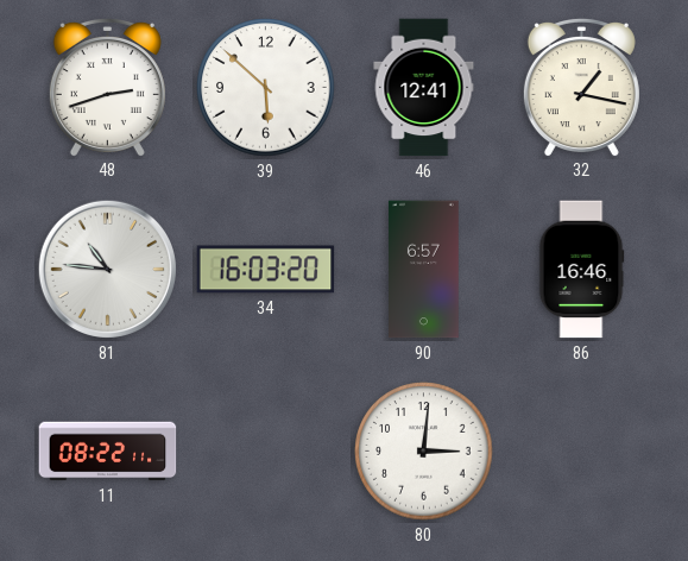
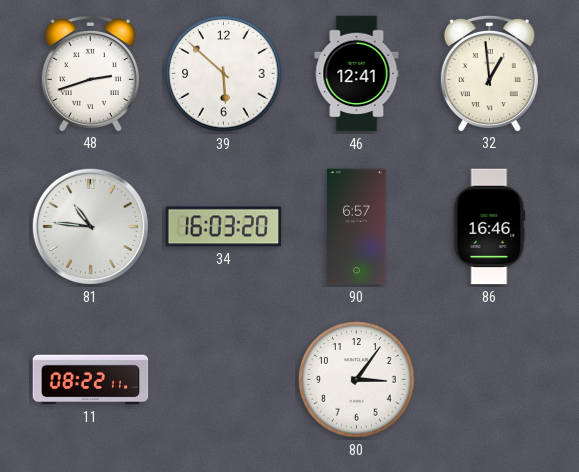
32: 1:17 -> 12:59
80: 3:01 -> 3:06
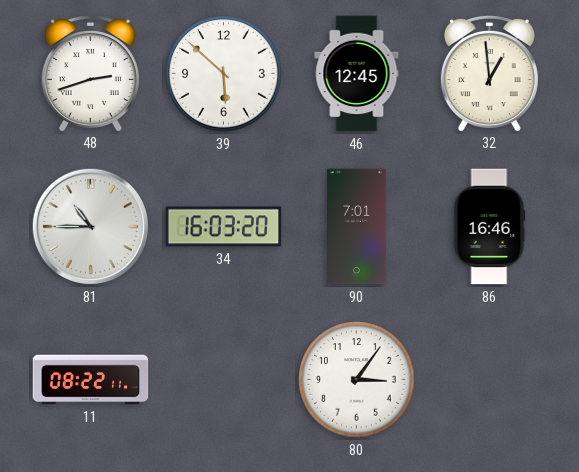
46: 12:41 -> 12:45
81: 10:46 -> 10:45
90: 6:57 -> 7:01
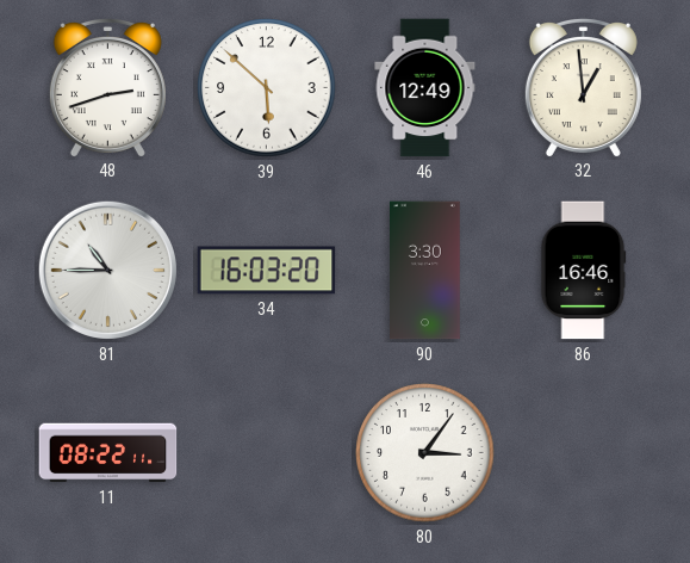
46: 12:45 -> 12:49
90: 7:01 -> 3:30
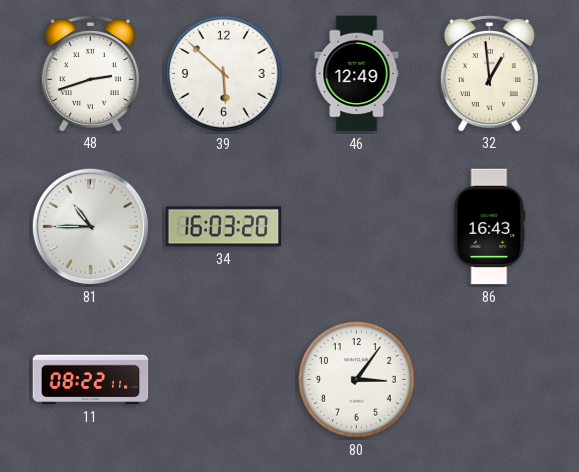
90: 3:30 -> none
86: 16:46 -> 16:43
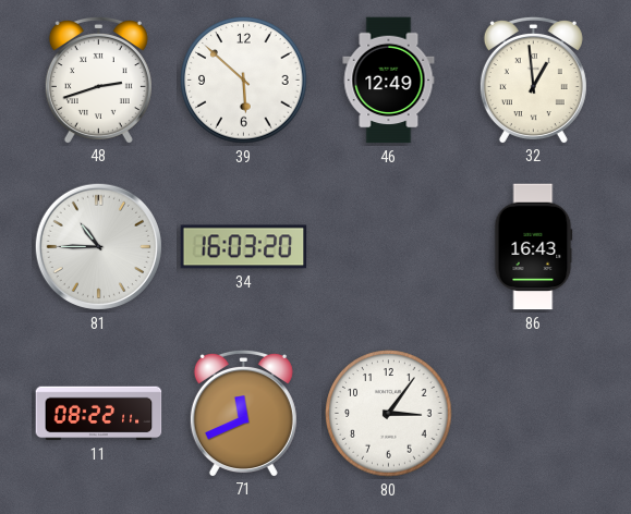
71: none -> 11:41
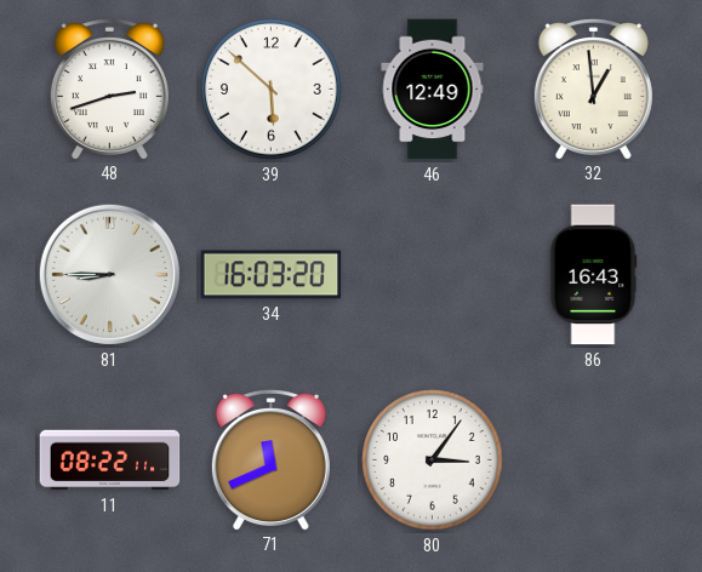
81: 10:45 -> 8:45
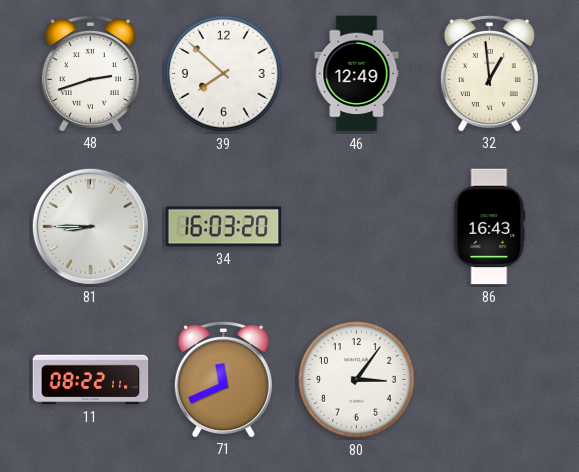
39: 5:52 -> 7:52
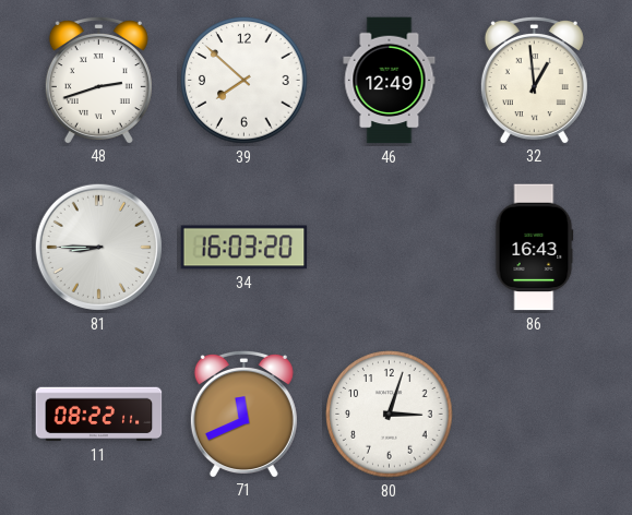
80: 3:06 -> 3:03
